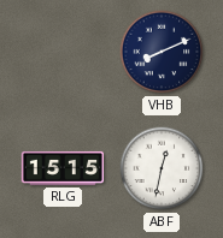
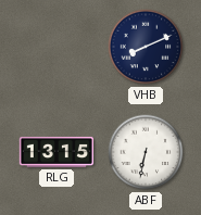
RLG: 15:15 -> 13:15
ABF: 12:32 -> 6:32
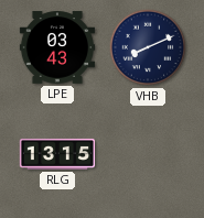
LPE: none -> 03:43
ABF: 6:32 -> none
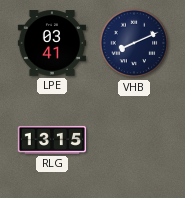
LPE: 03:43 -> 03:41
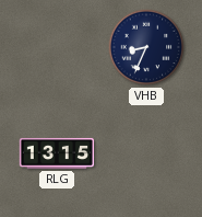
LPE: 03:41 -> none
VHB: 8:11 -> 8:34
